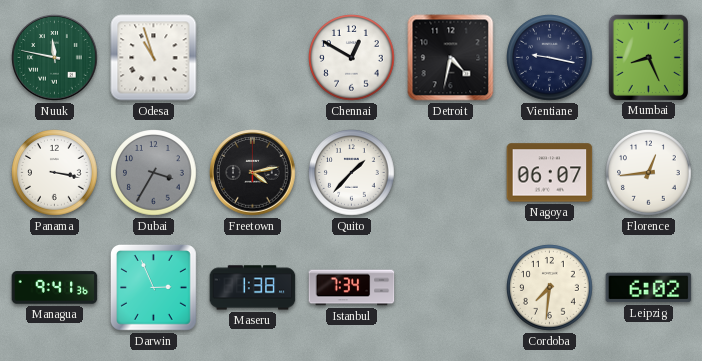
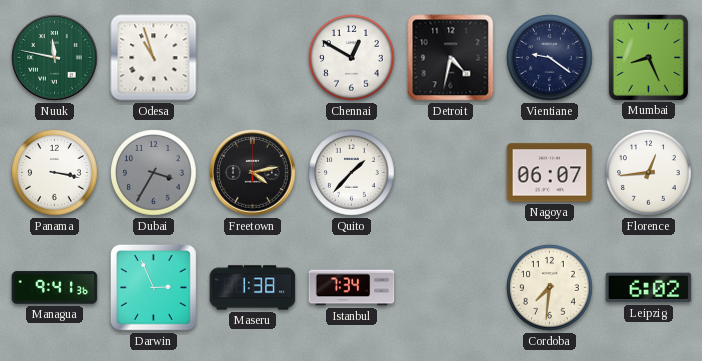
Vientiane: 9:17 -> 9:21
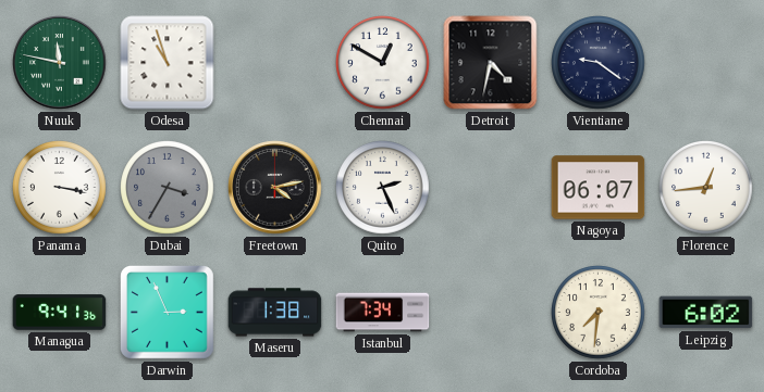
Mumbai: 8:26 -> none
Quito: 1:37 -> 2:26
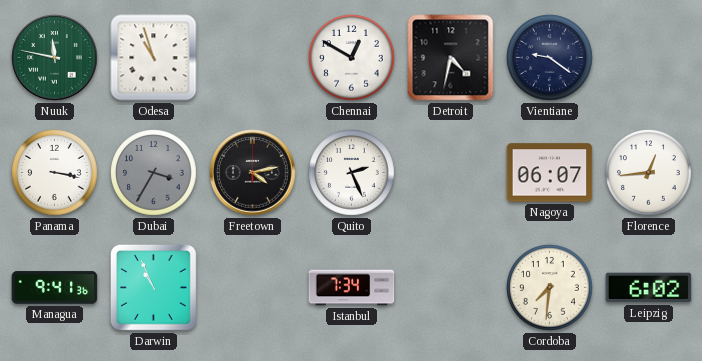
Darwin: 2:56 -> 10:56
Maseru: 1:38 -> none
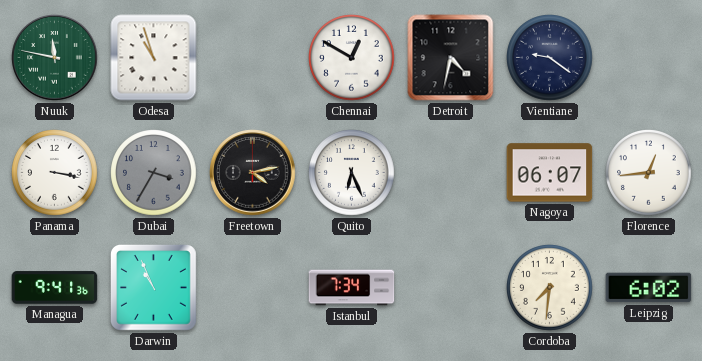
Quito: 2:26 -> 6:26
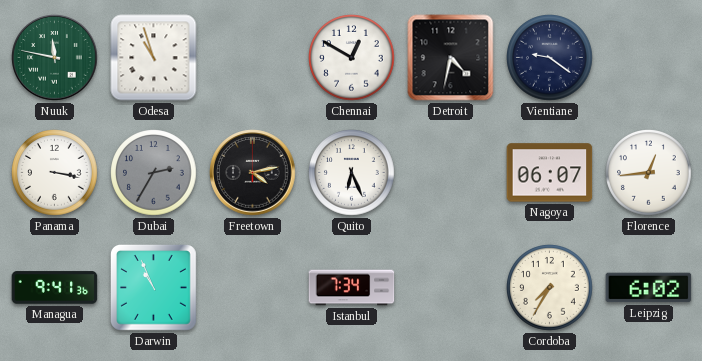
Dubai: 3:35 -> 2:35
Cordoba: 7:31 -> 7:35
